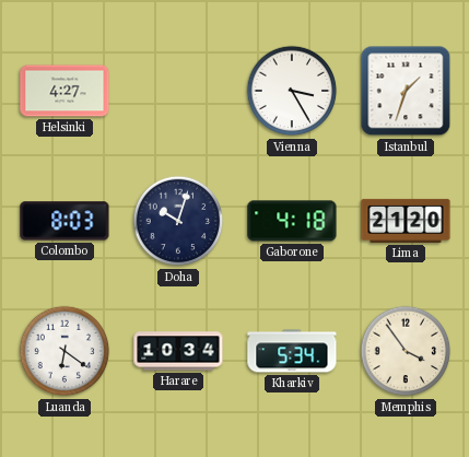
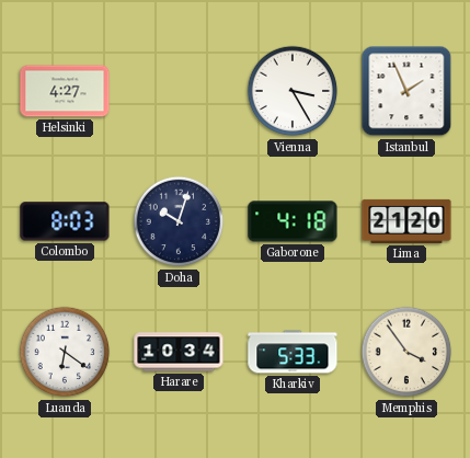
Istanbul: 1:33 -> 1:56
Kharkiv: 5:34 -> 5:33
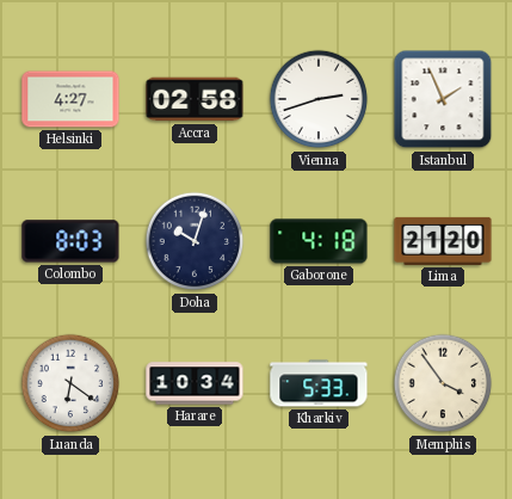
Accra: none -> 02:58
Vienna: 3:25 -> 2:42
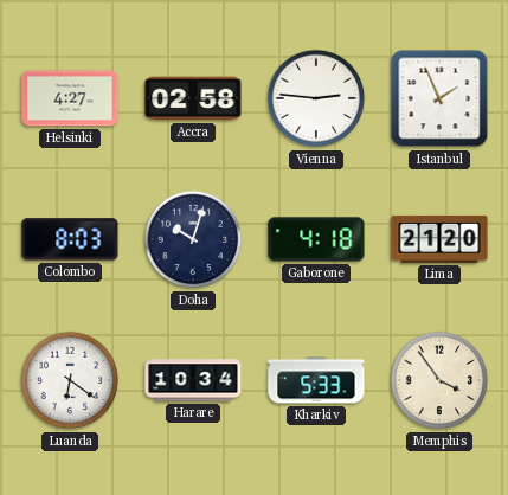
Vienna: 2:42 -> 2:46
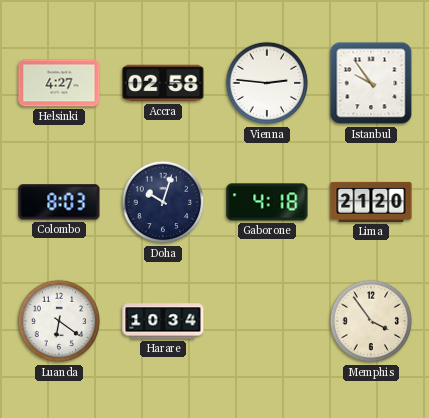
Istanbul: 1:56 -> 9:54
Kharkiv: 5:33 -> none
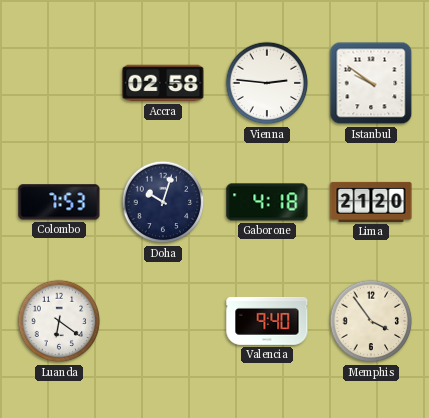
Helsinki: 4:27 -> none
Istanbul: 9:54 -> 9:51
Colombo: 8:03 -> 7:53
Harare: 10:34 -> none
Valencia: none -> 9:40
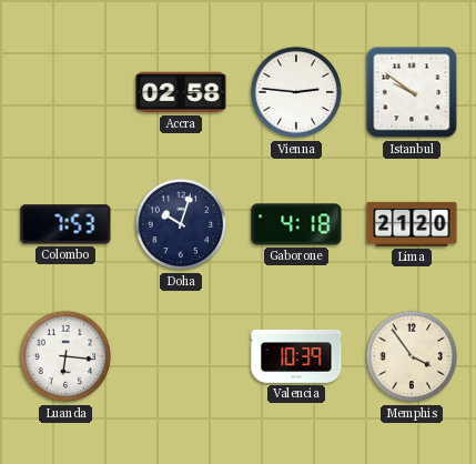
Luanda: 6:21 -> 6:16
Valencia: 9:40 -> 10:39
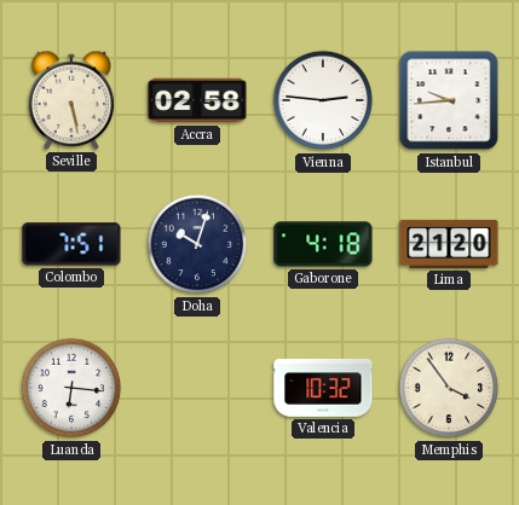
Seville: none -> 5:28
Istanbul: 9:51 -> 9:44
Colombo: 7:53 -> 7:51
Valencia: 10:39 -> 10:32
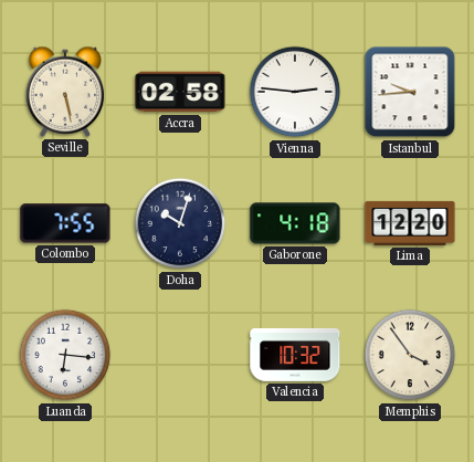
Colombo: 7:51 -> 7:55
Lima: 21:20 -> 12:20
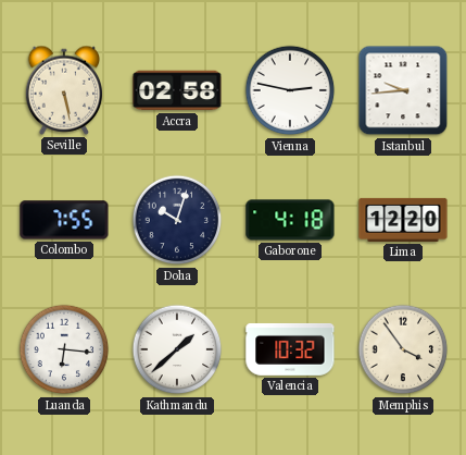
Vienna: 2:46 -> 2:47
Kathmandu: none -> 1:38
